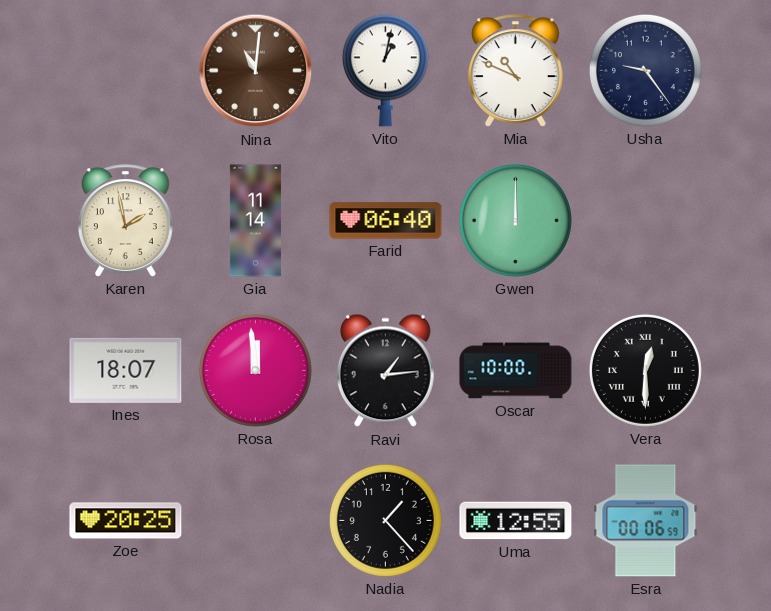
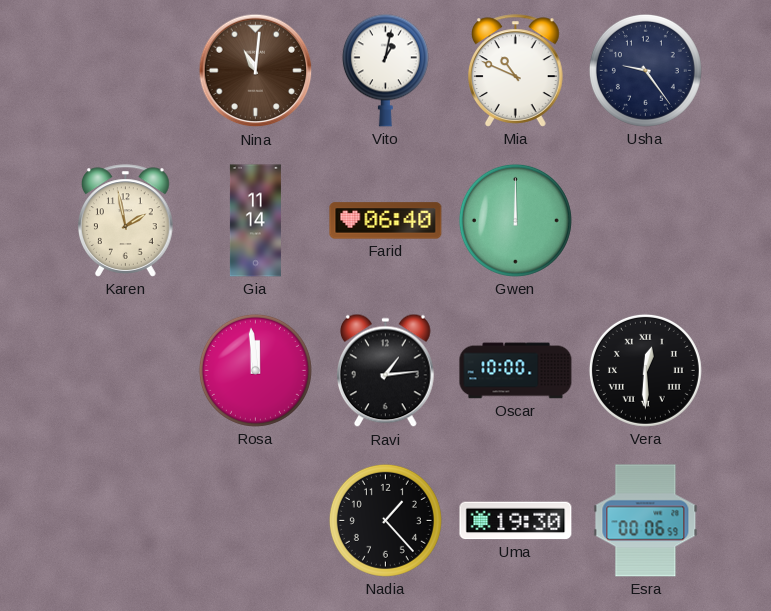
Ines: 18:07 -> none
Zoe: 20:25 -> none
Uma: 12:55 -> 19:30
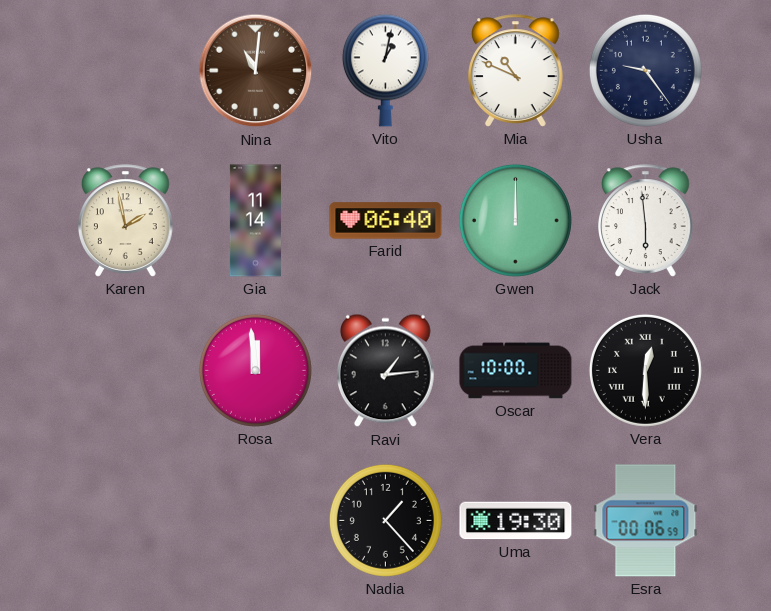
Jack: none -> 5:59
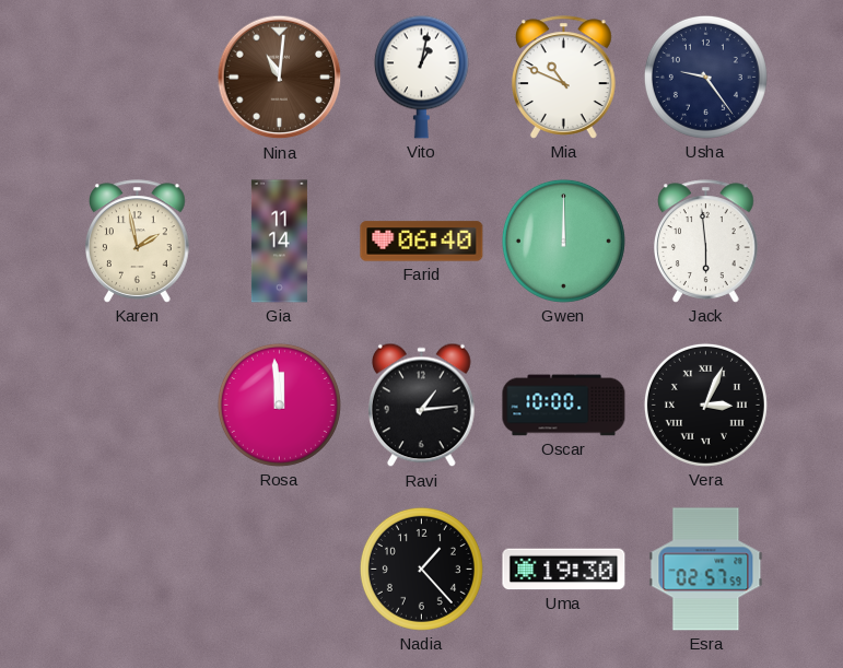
Vera: 12:30 -> 3:04
Esra: 00:06 -> 02:57
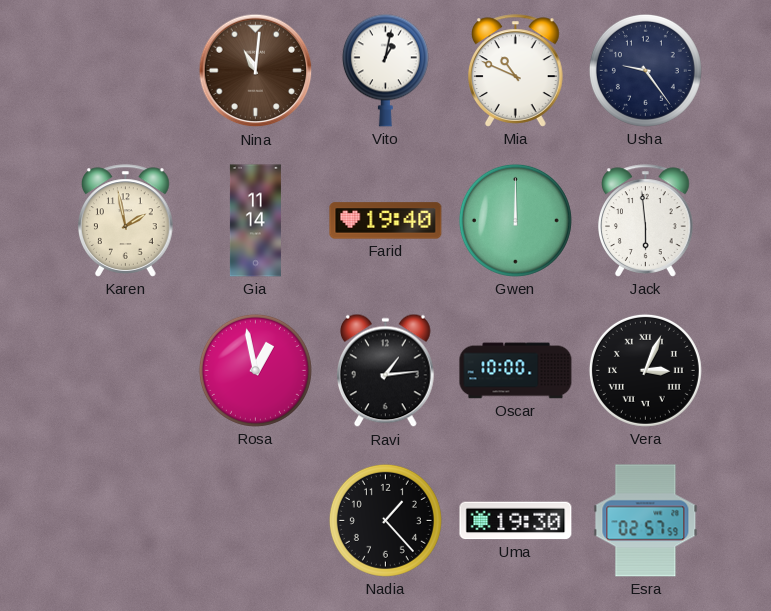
Farid: 06:40 -> 19:40
Rosa: 11:59 -> 12:58
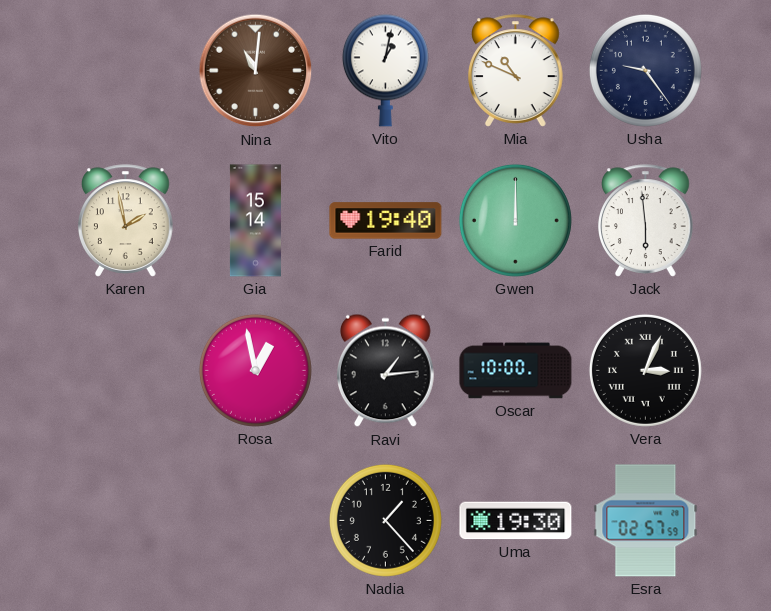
Gia: 11:14 -> 15:14
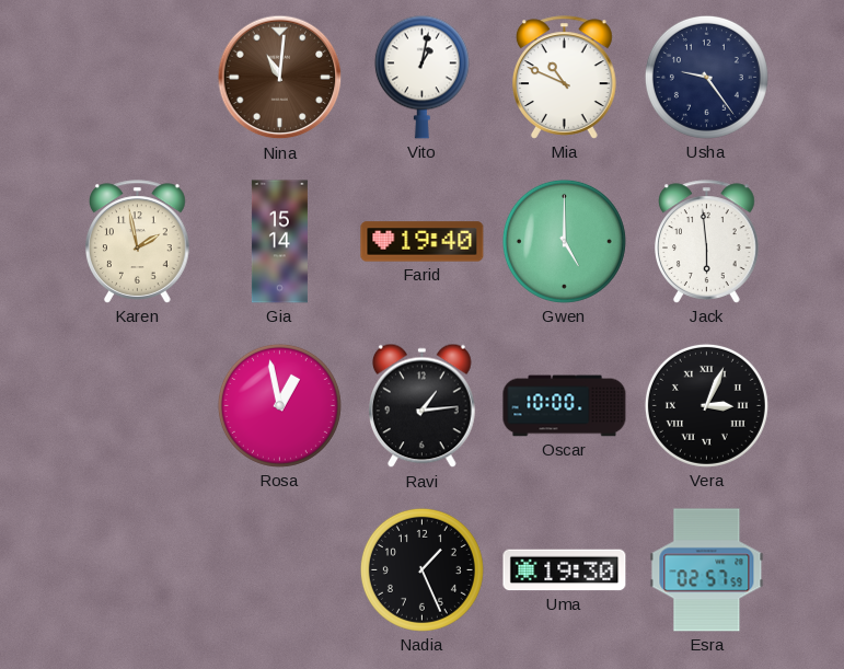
Gwen: 12:00 -> 5:00
Nadia: 1:23 -> 1:26
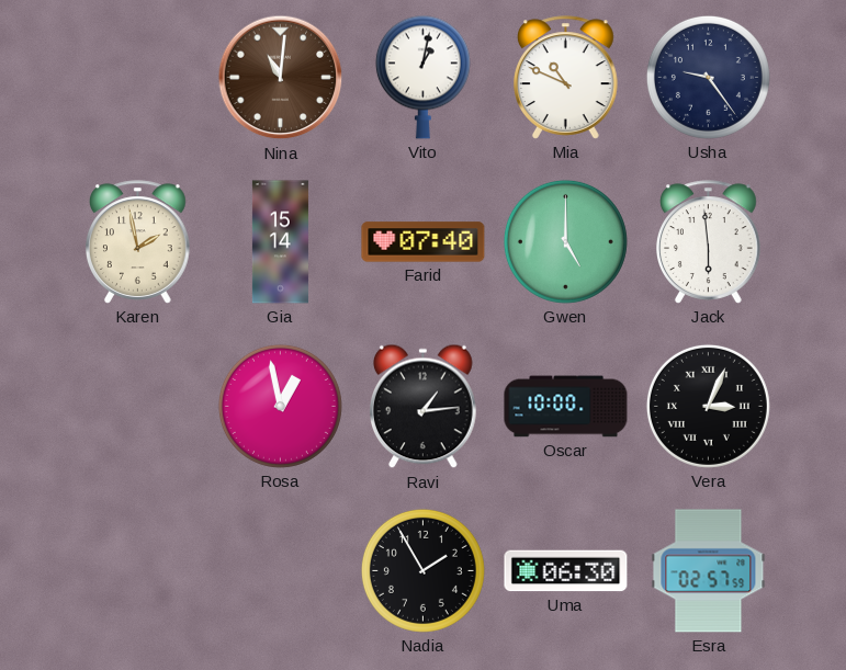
Farid: 19:40 -> 07:40
Nadia: 1:26 -> 1:55
Uma: 19:30 -> 06:30
